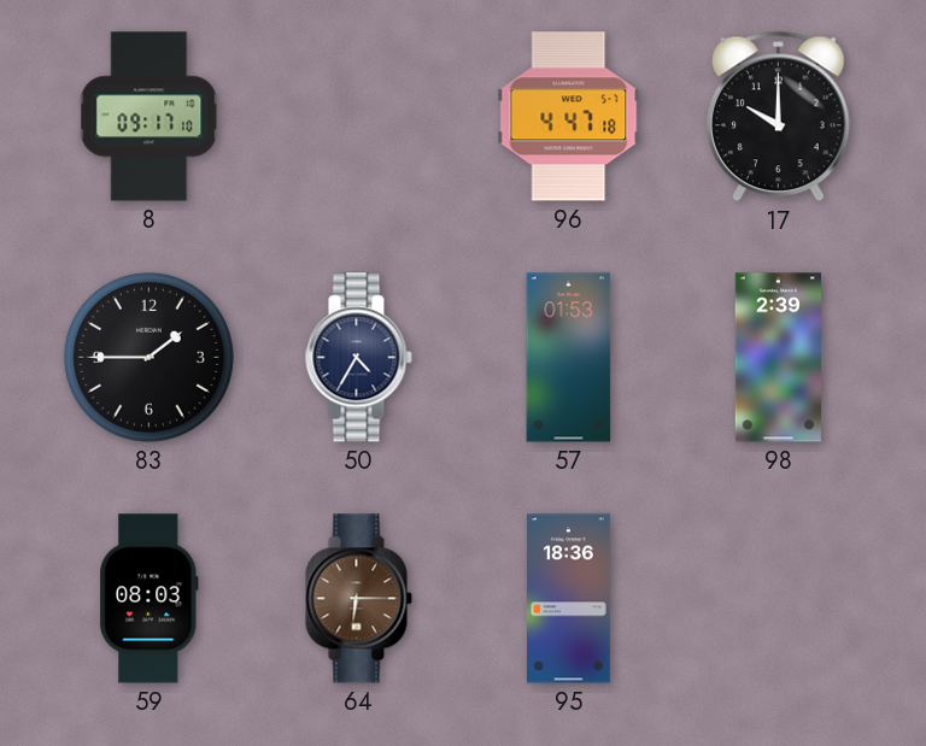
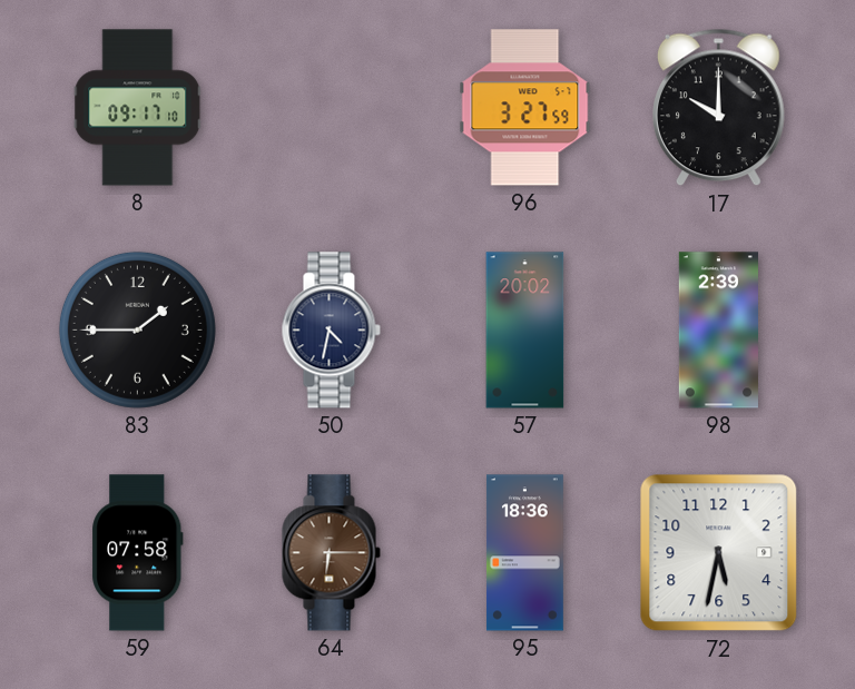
96: 4:47 -> 3:27
50: 4:35 -> 4:32
57: 01:53 -> 20:02
59: 08:03 -> 07:58
72: none -> 5:32
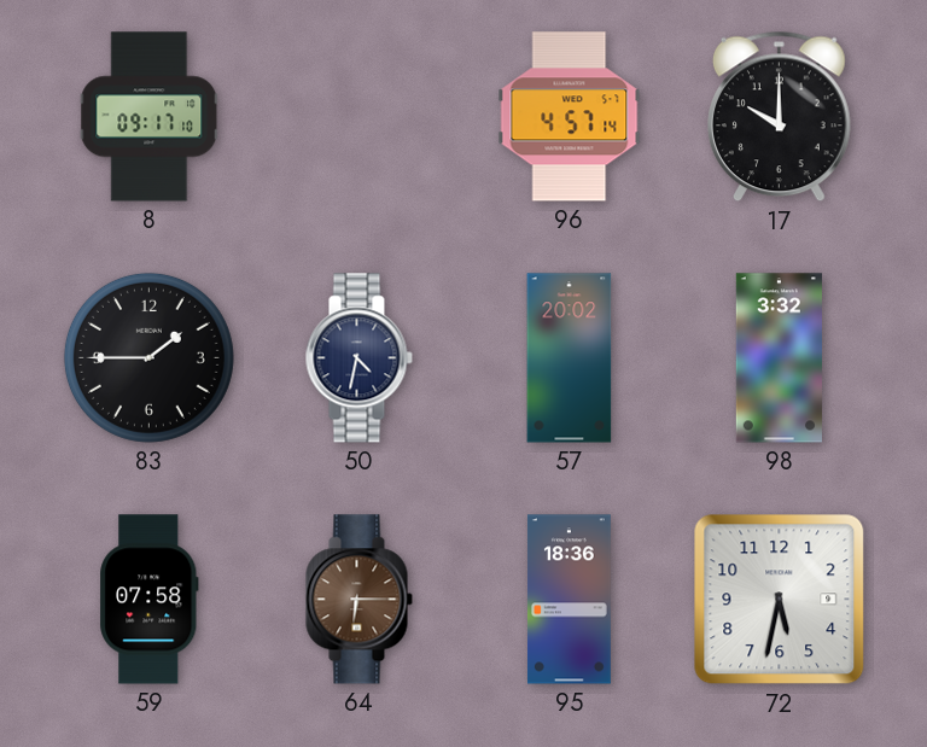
96: 3:27 -> 4:57
98: 2:39 -> 3:32
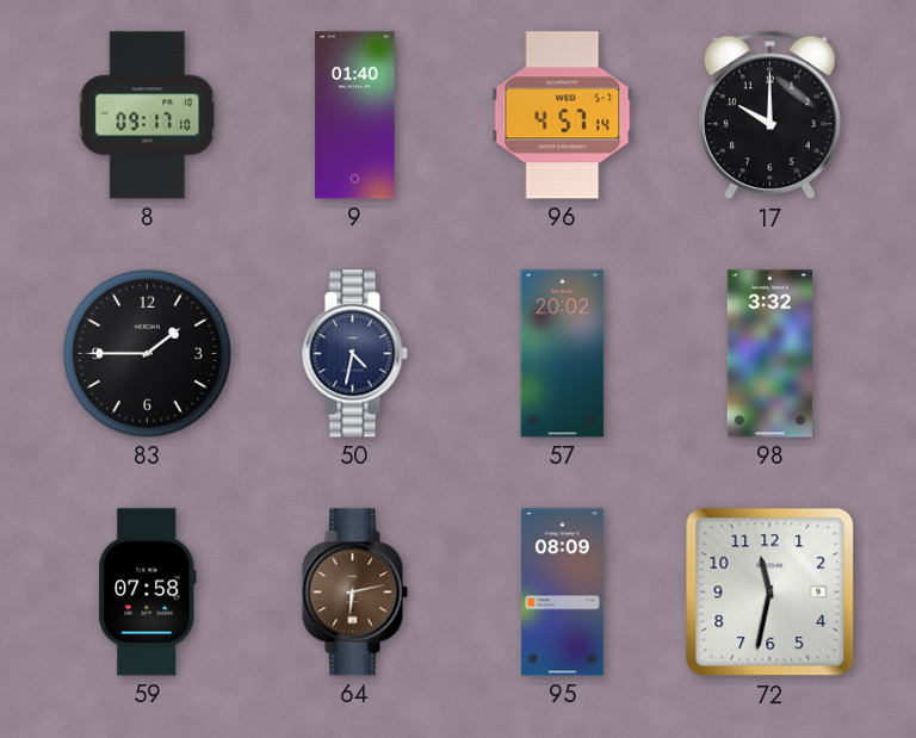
9: none -> 01:40
64: 6:15 -> 6:13
95: 18:36 -> 08:09
72: 5:32 -> 11:32
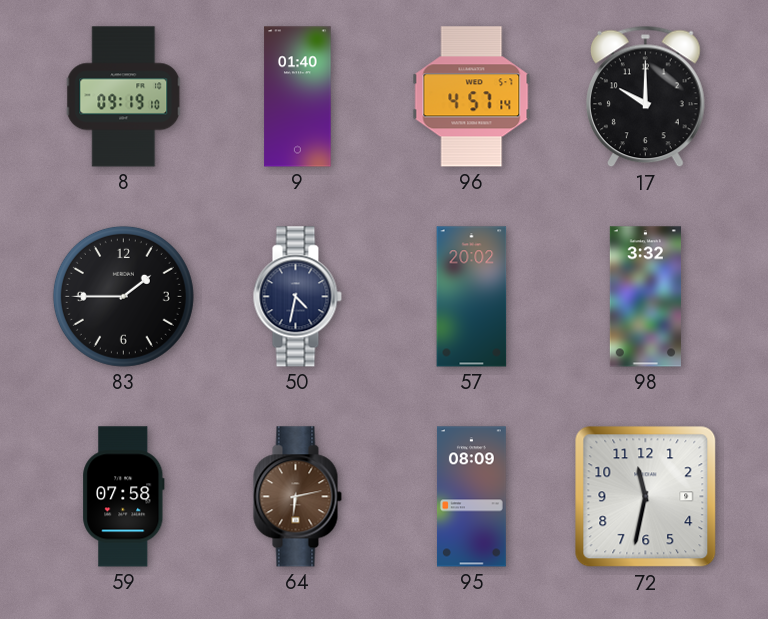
8: 09:17 -> 09:19
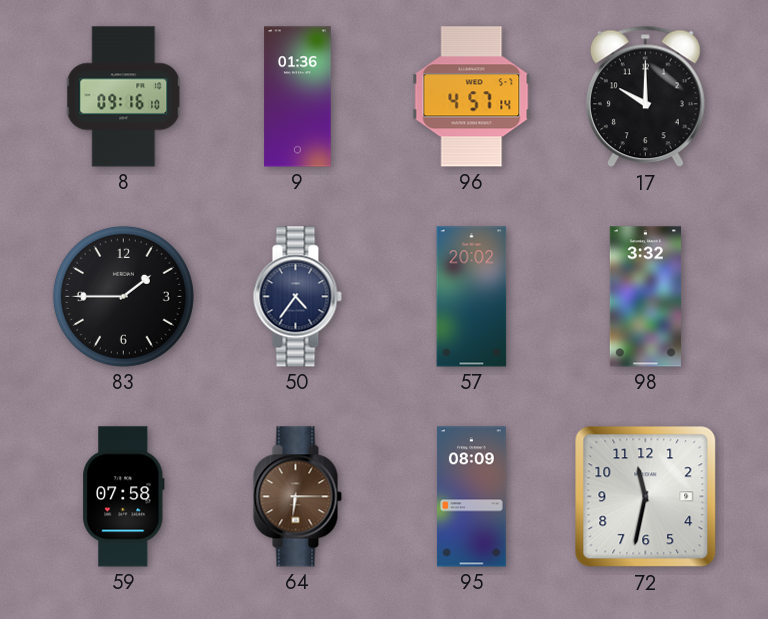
8: 09:19 -> 09:16
9: 01:40 -> 01:36
50: 4:32 -> 4:36
64: 6:13 -> 6:15
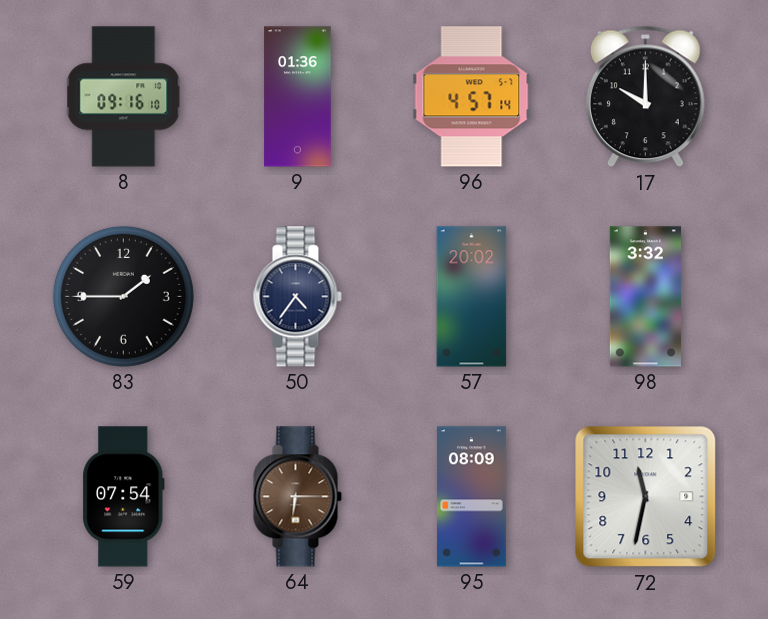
59: 07:58 -> 07:54
